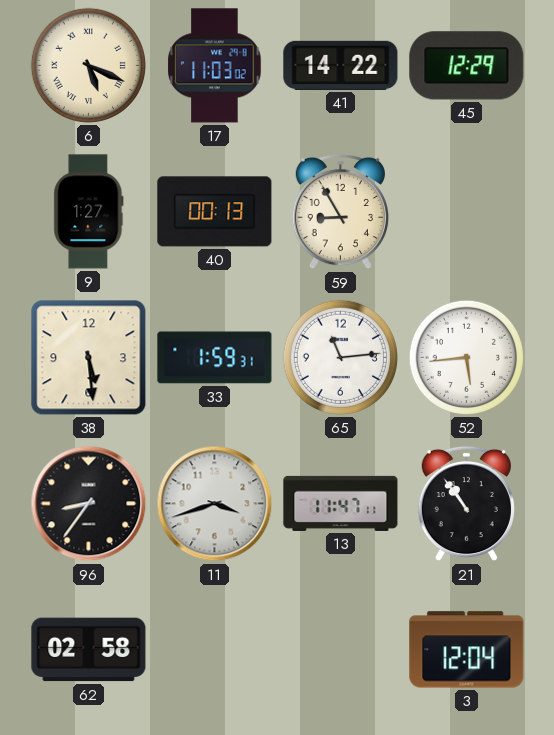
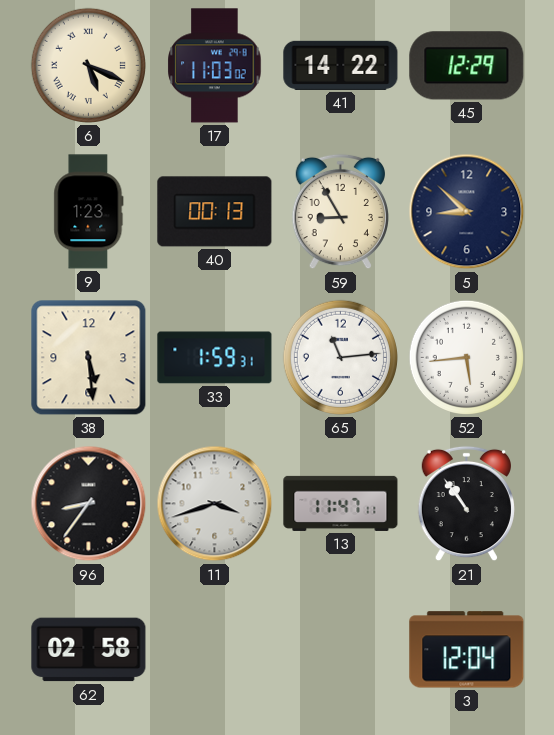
9: 1:27 -> 1:23
5: none -> 8:52
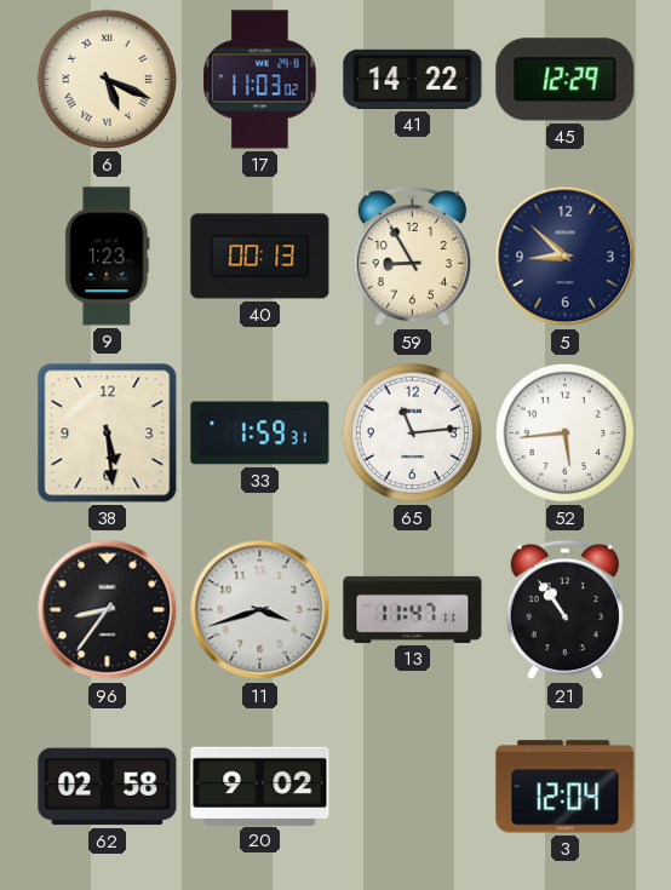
20: none -> 9:02
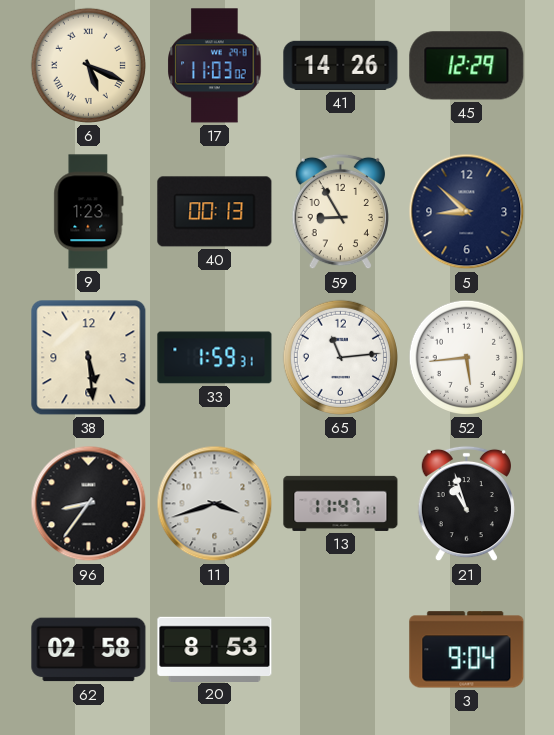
41: 14:22 -> 14:26
21: 10:54 -> 10:57
20: 9:02 -> 8:53
3: 12:04 -> 9:04
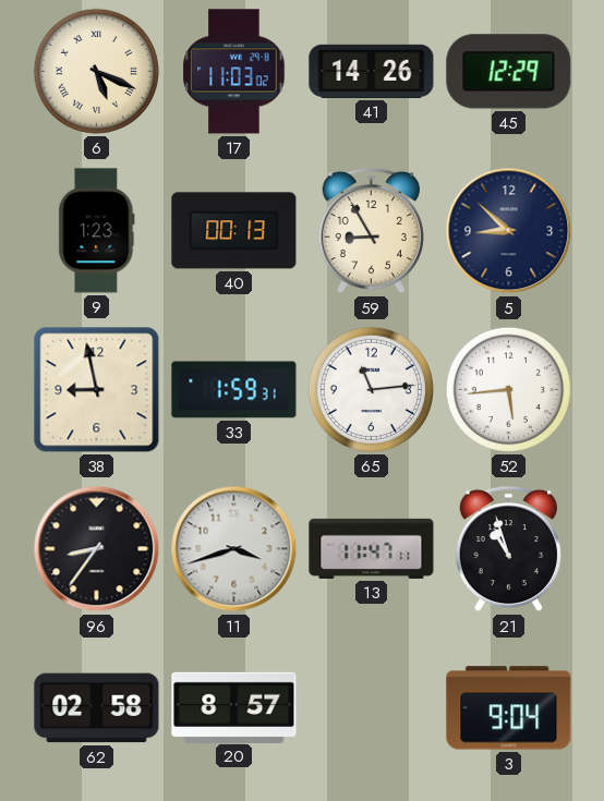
38: 5:29 -> 8:58
20: 8:53 -> 8:57
